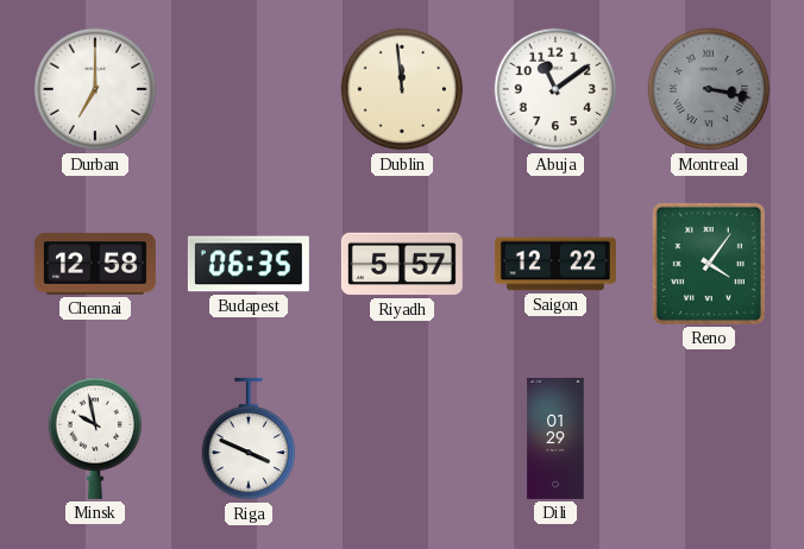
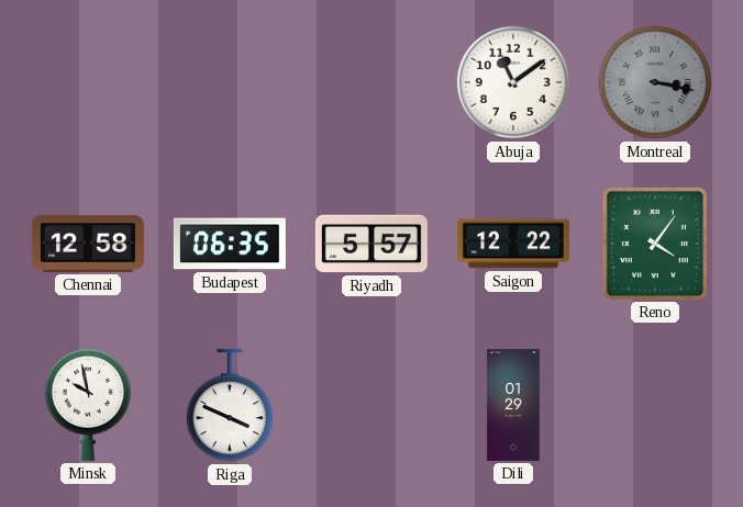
Durban: 7:00 -> none
Dublin: 11:59 -> none
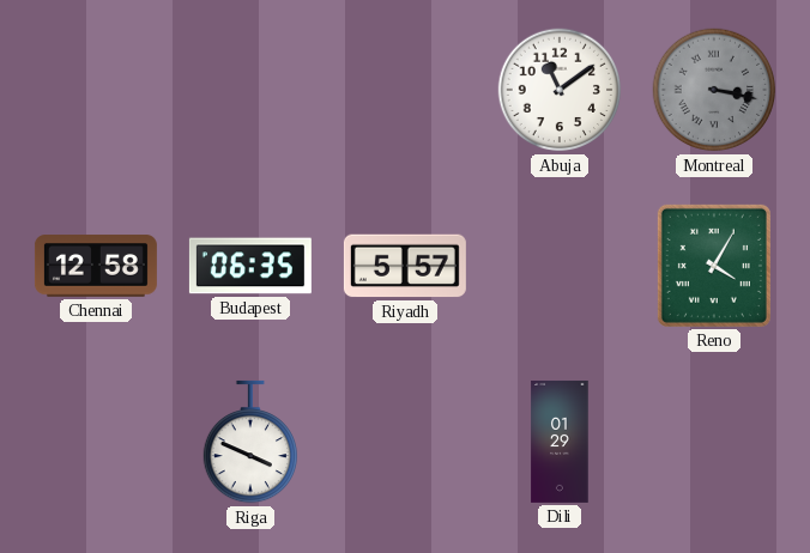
Saigon: 12:22 -> none
Reno: 4:06 -> 4:05
Minsk: 9:58 -> none
